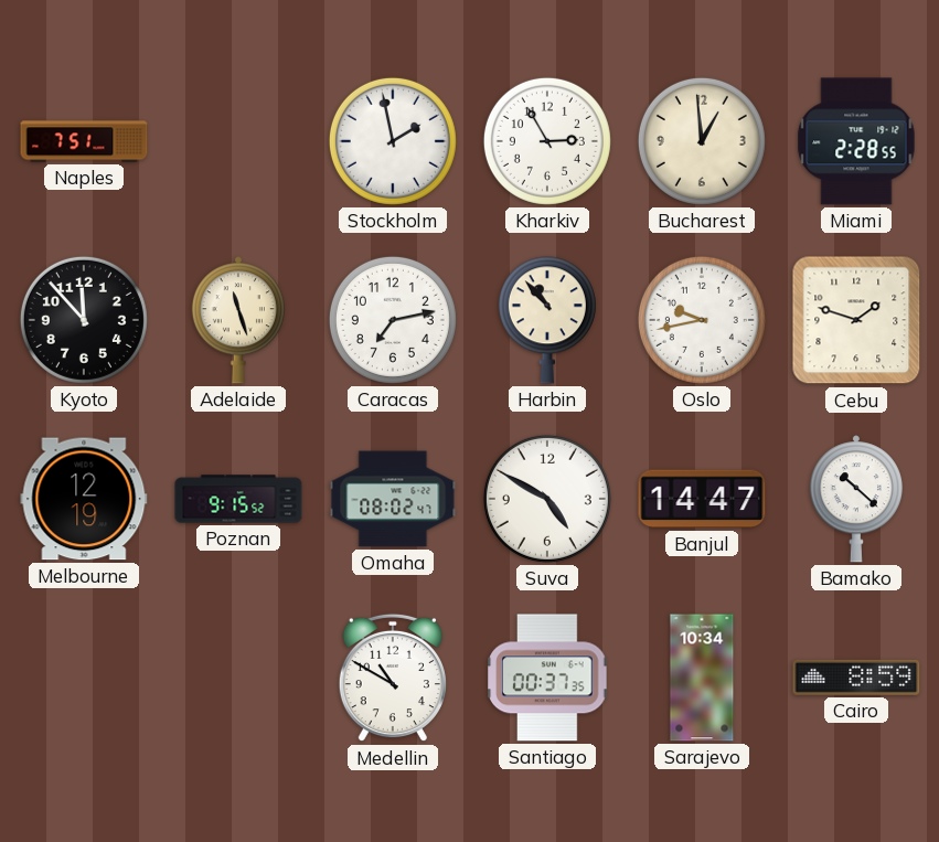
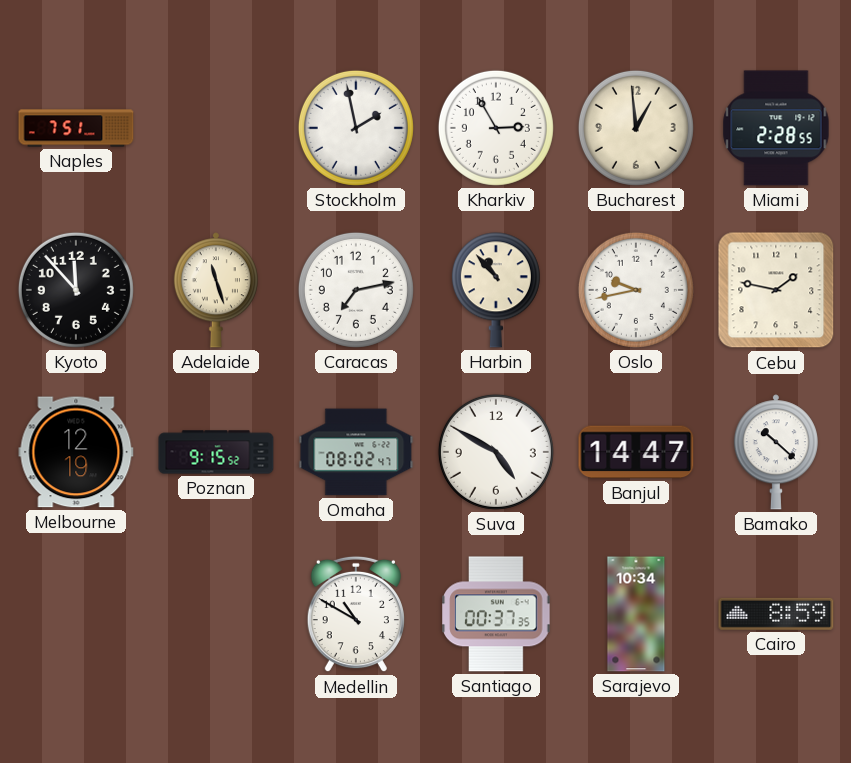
Cebu: 1:48 -> 1:47
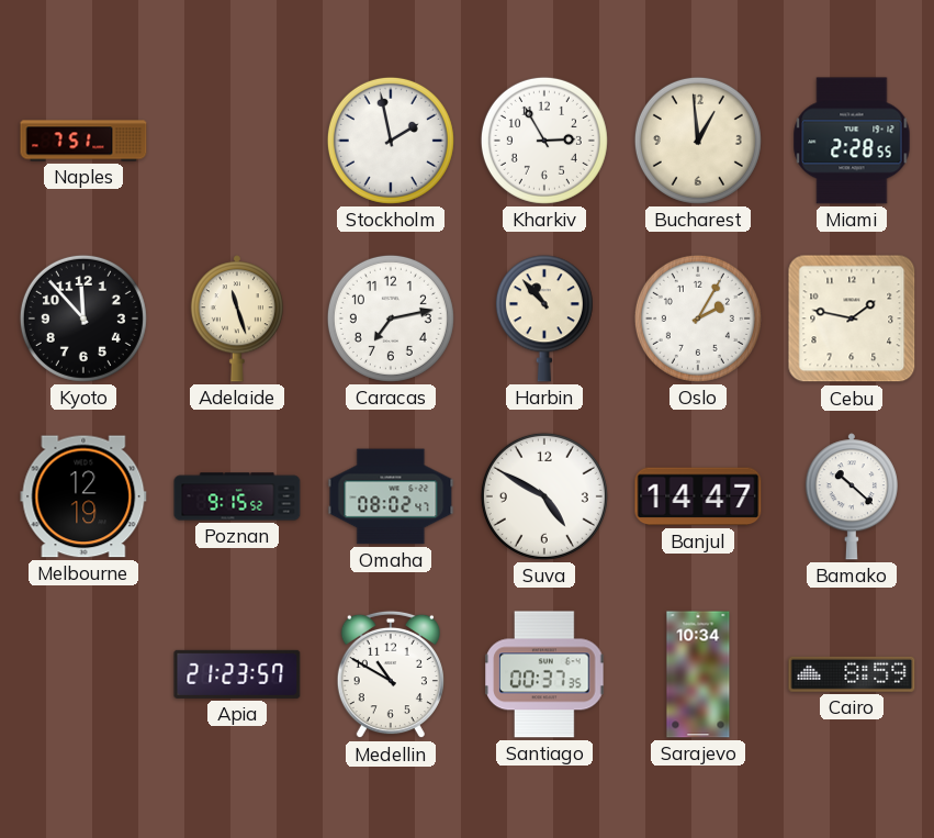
Oslo: 9:43 -> 2:05
Apia: none -> 21:23
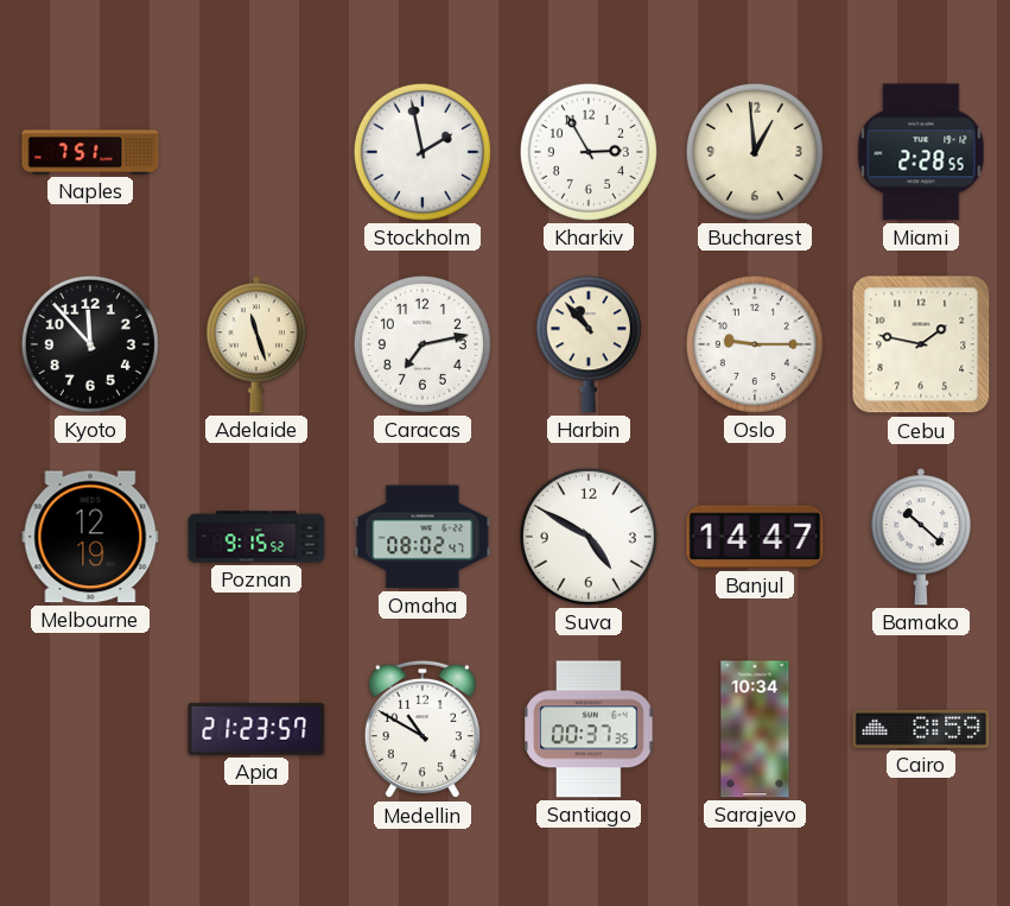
Oslo: 2:05 -> 9:15
